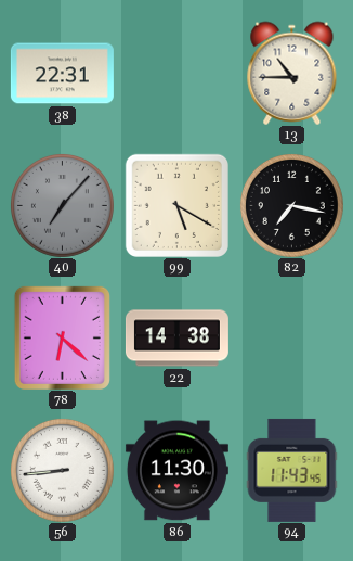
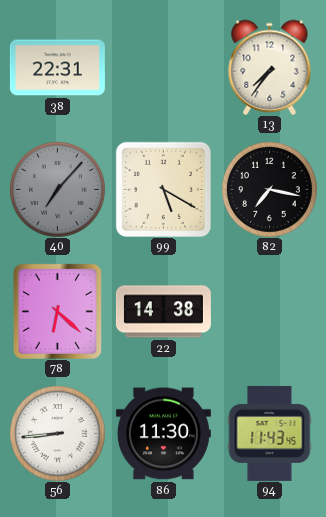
13: 10:45 -> 7:36
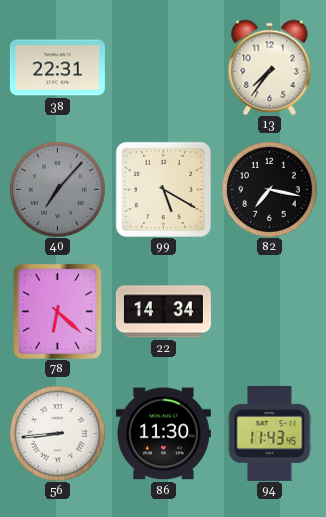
22: 14:38 -> 14:34
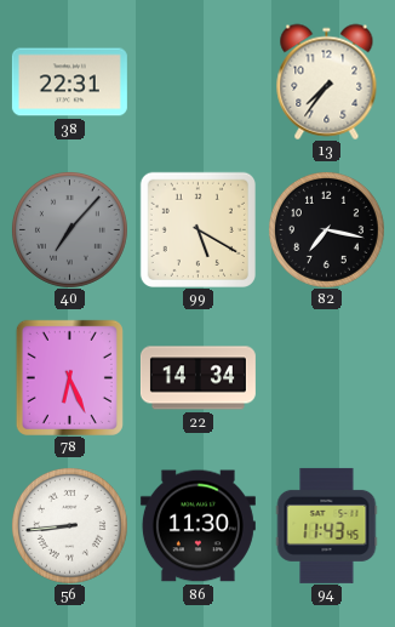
78: 6:22 -> 6:26
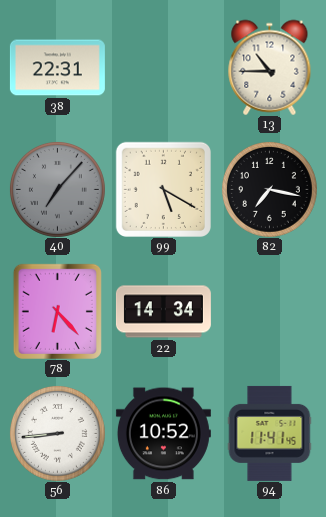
13: 7:36 -> 10:45
78: 6:26 -> 6:23
86: 11:30 -> 10:52
94: 11:43 -> 11:41
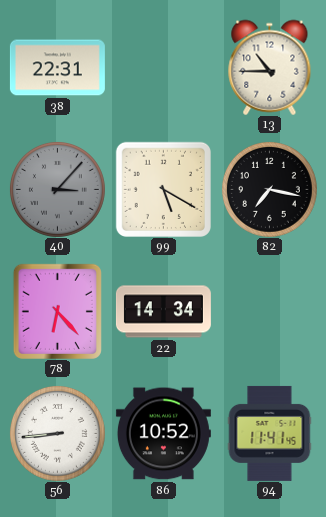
40: 7:07 -> 3:07
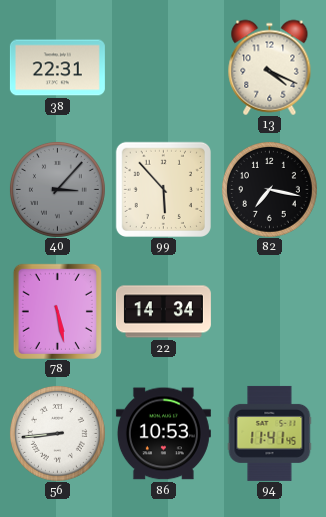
13: 10:45 -> 4:19
99: 5:20 -> 5:53
78: 6:23 -> 5:28
86: 10:52 -> 10:53
